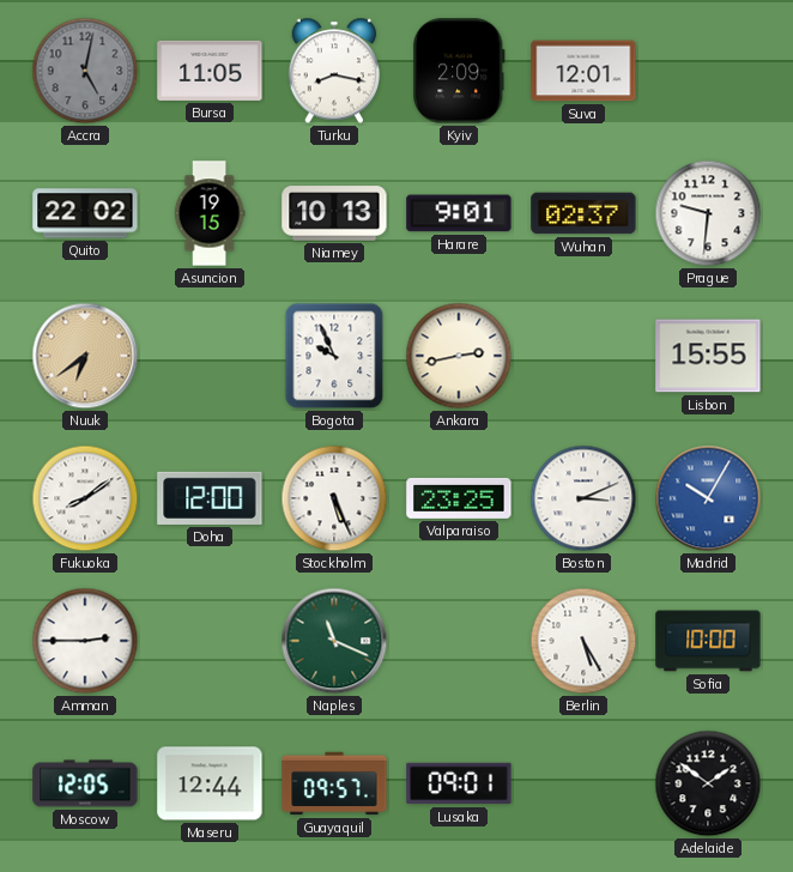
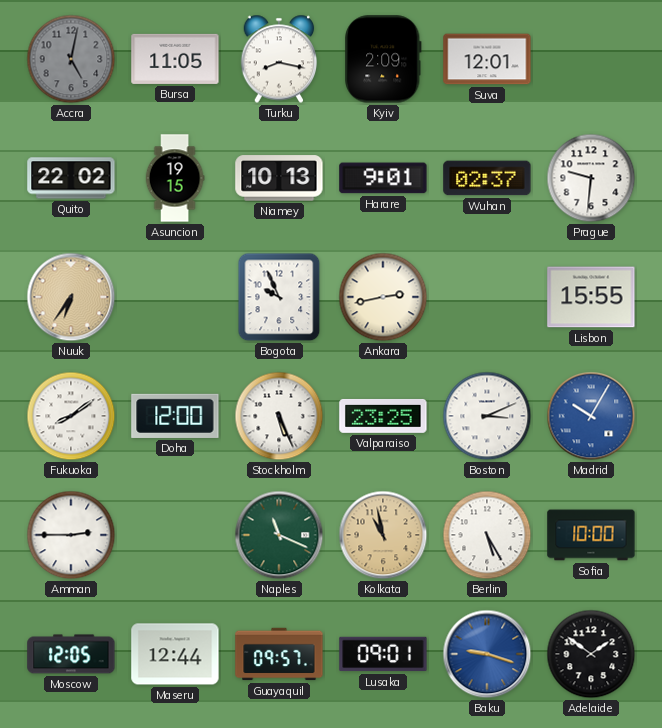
Nuuk: 6:39 -> 6:36
Kolkata: none -> 10:58
Baku: none -> 9:18
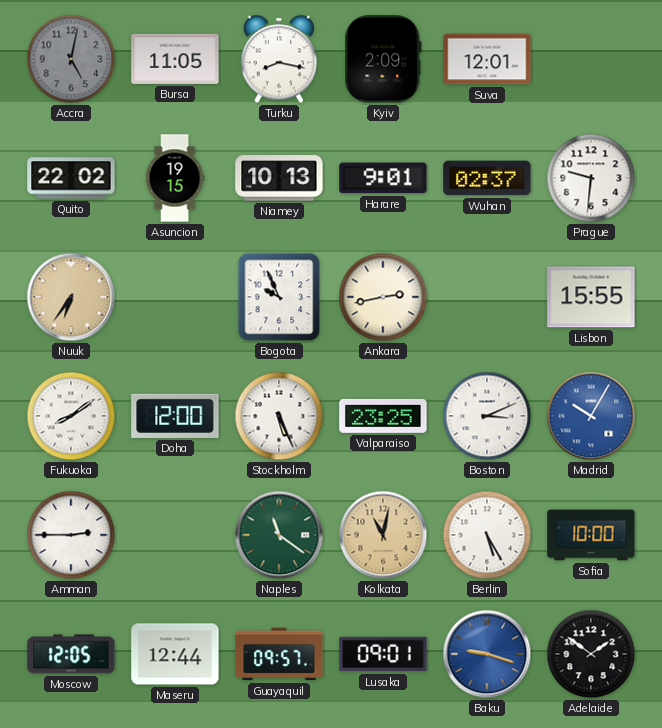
Naples: 11:19 -> 11:21
Kolkata: 10:58 -> 11:02
